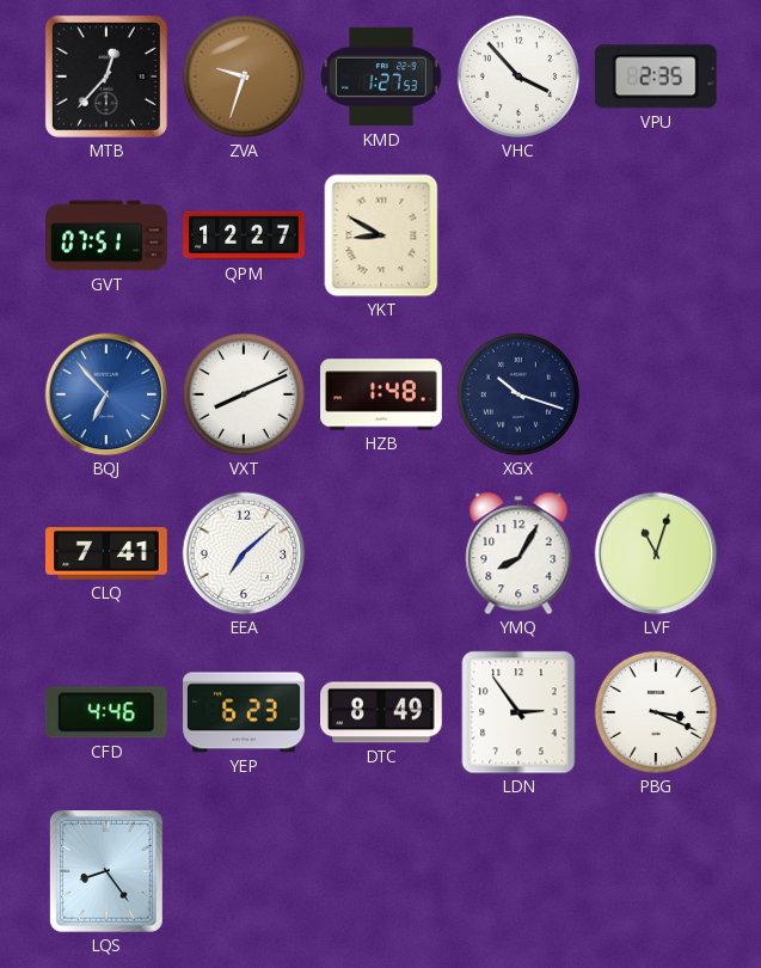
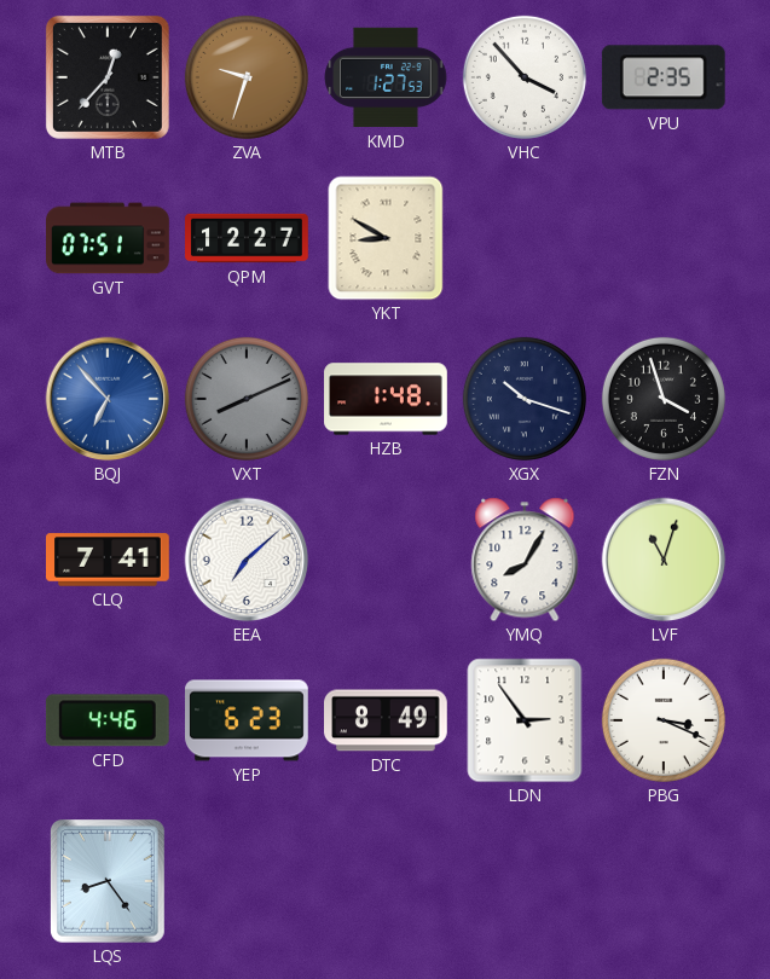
VXT dial: white -> grey
FZN: none -> 3:57
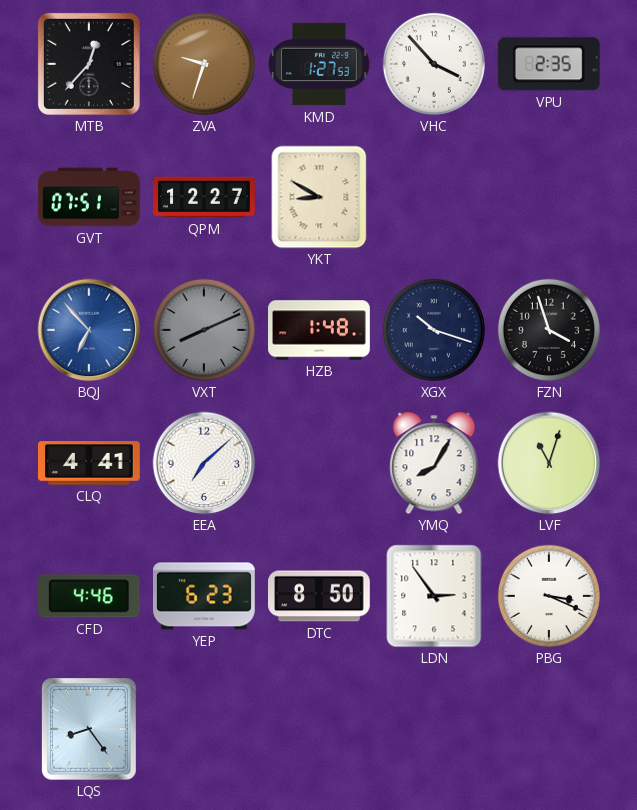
CLQ: 7:41 -> 4:41
DTC: 8:49 -> 8:50
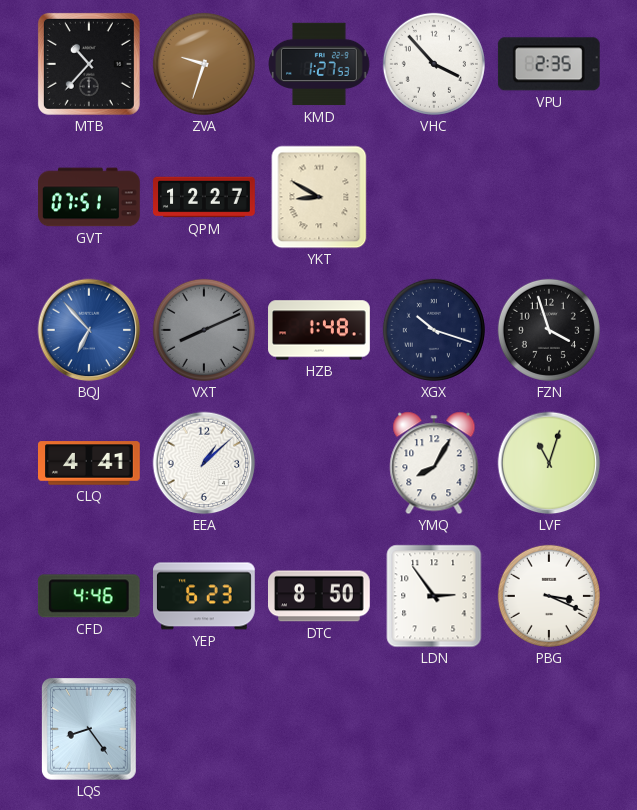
MTB: 12:37 -> 10:37
EEA: 7:08 -> 1:08
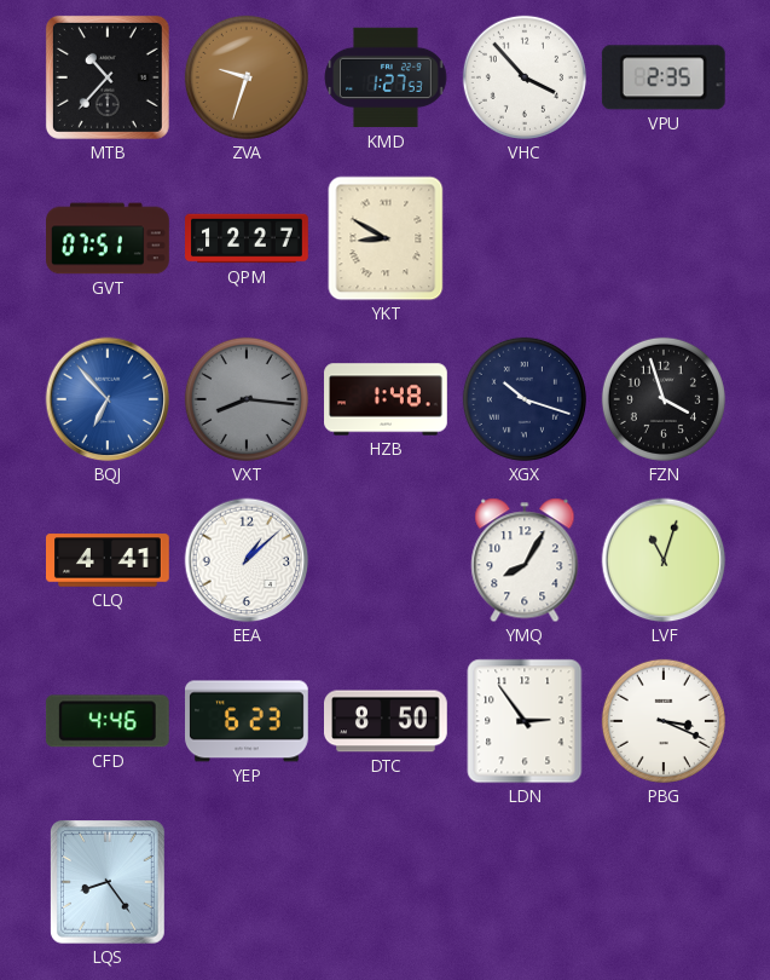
VXT: 8:11 -> 8:16
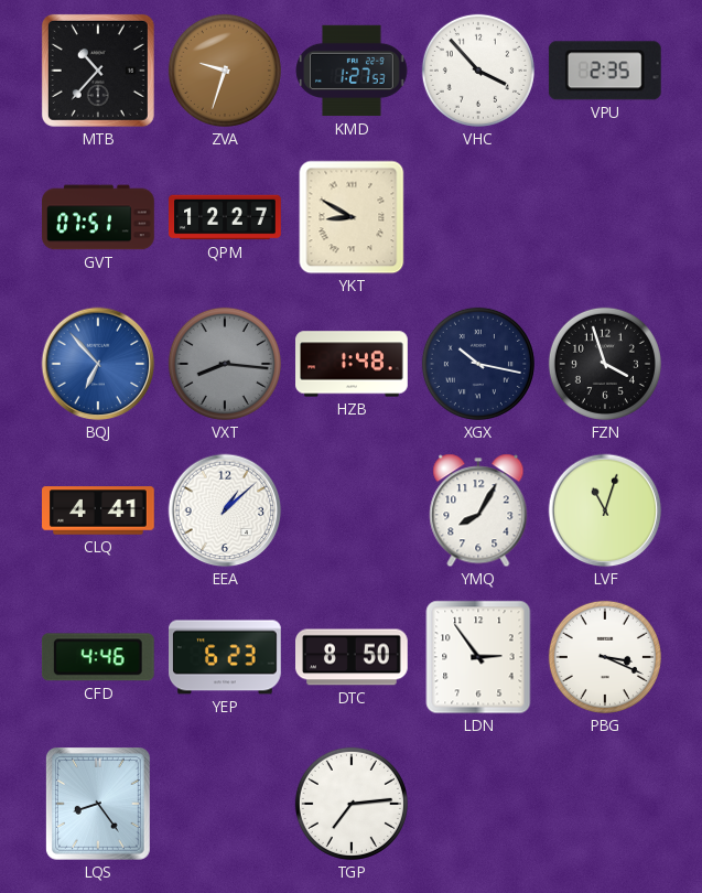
XGX: 10:18 -> 10:17
TGP: none -> 7:14
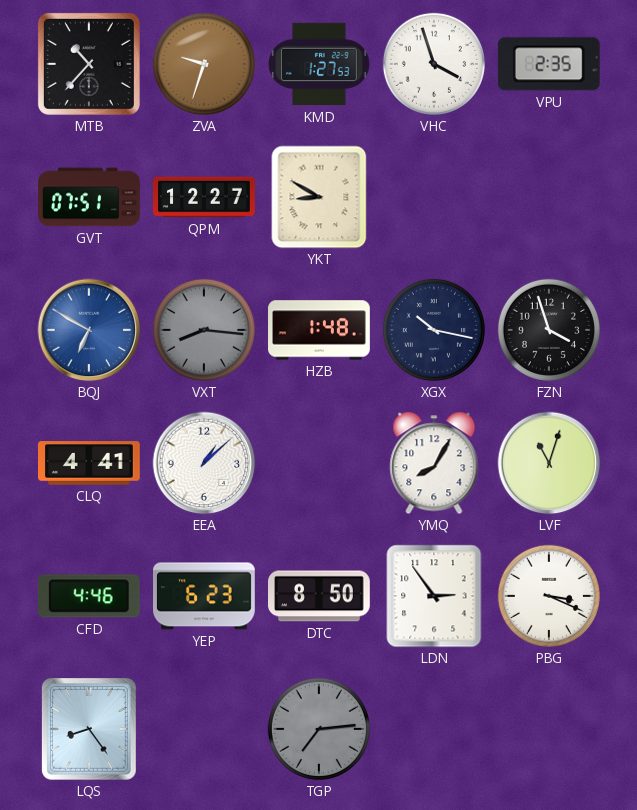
VHC: 3:53 -> 3:57
BQJ: 6:53 -> 6:50
TGP dial: white -> grey
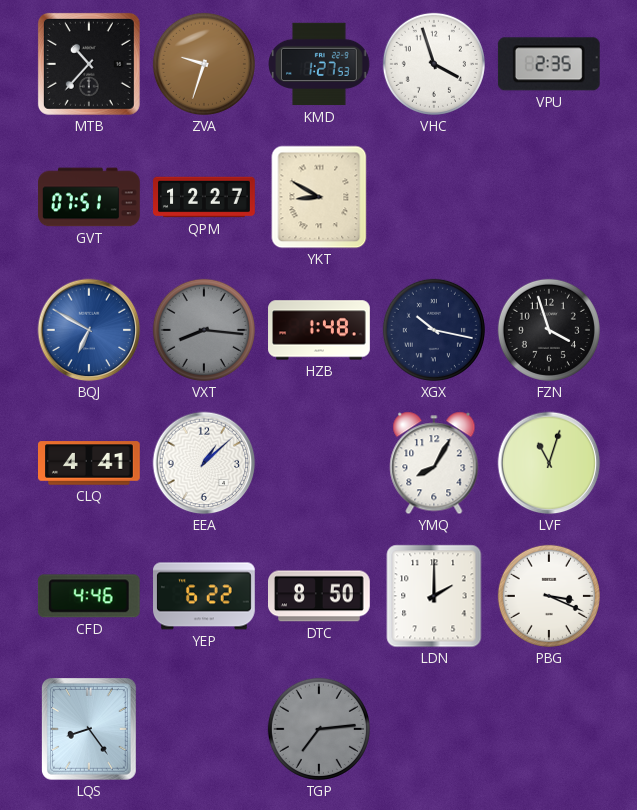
YEP: 6:23 -> 6:22
LDN: 2:54 -> 2:00
